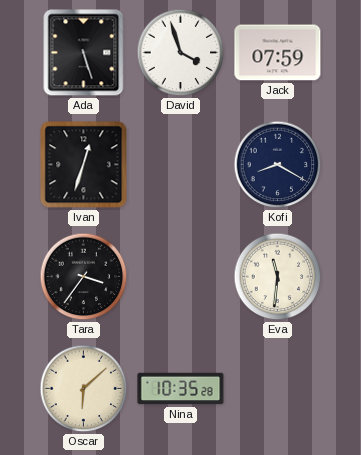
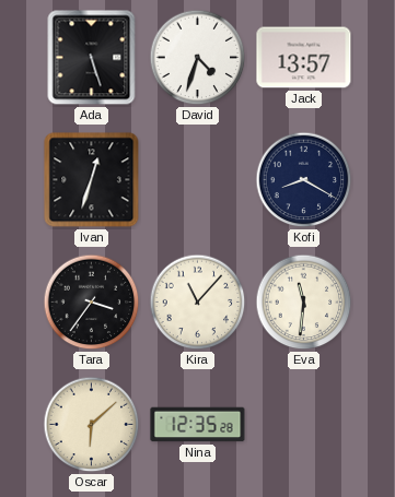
David: 3:57 -> 4:33
Jack: 07:59 -> 13:57
Kira: none -> 11:07
Nina: 10:35 -> 12:35
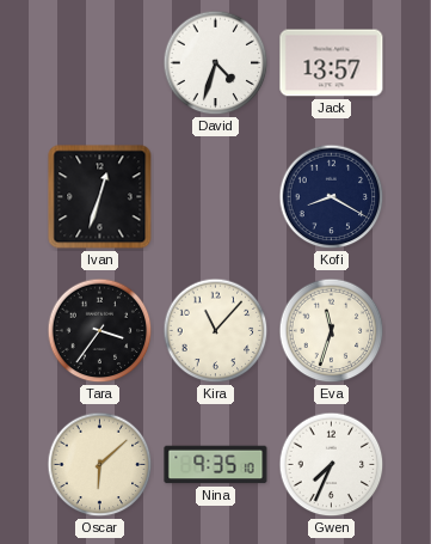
Ada: 5:27 -> none
Eva: 11:31 -> 11:33
Nina: 12:35 -> 9:35
Gwen: none -> 7:34
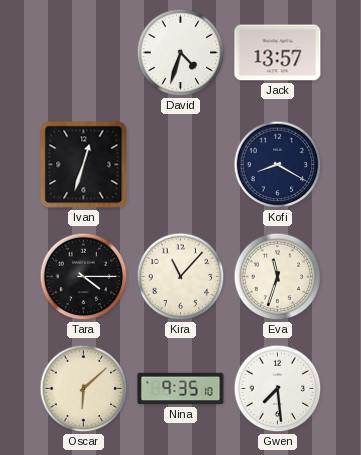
Tara: 3:36 -> 4:15
Gwen: 7:34 -> 7:29
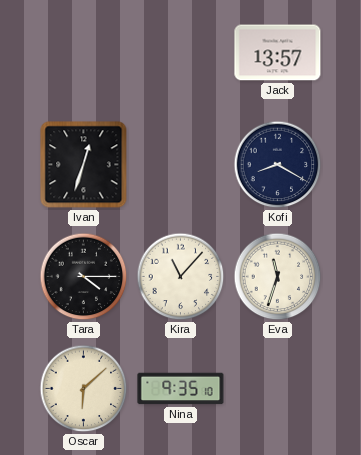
David: 4:33 -> none
Gwen: 7:29 -> none
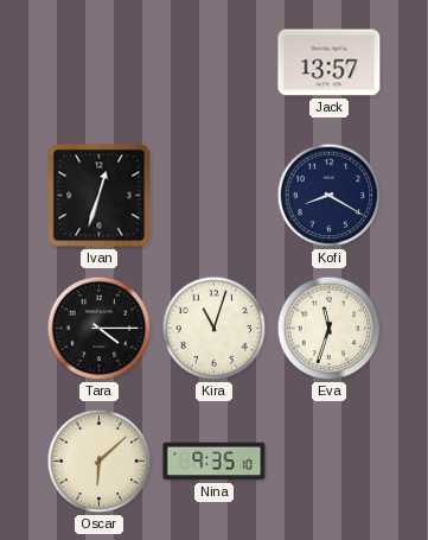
Kira: 11:07 -> 11:03
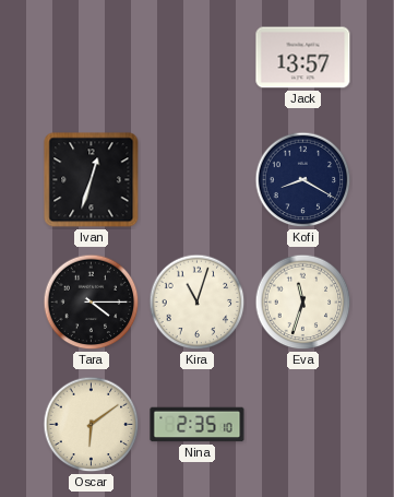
Oscar: 6:08 -> 6:09
Nina: 9:35 -> 2:35
